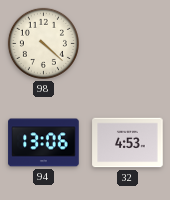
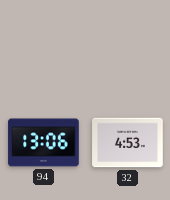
98: 4:22 -> none
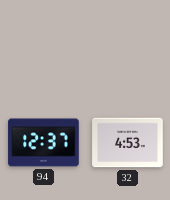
94: 13:06 -> 12:37
